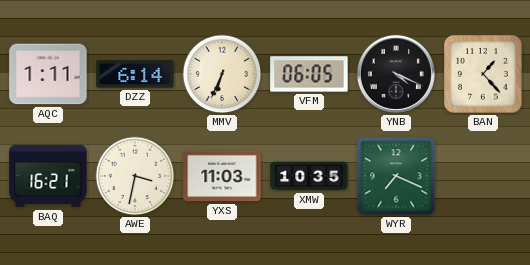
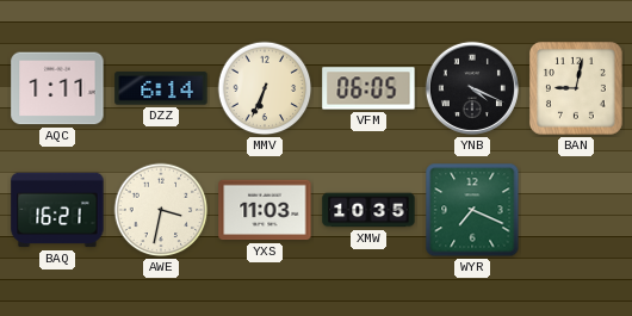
BAN: 1:23 -> 9:02
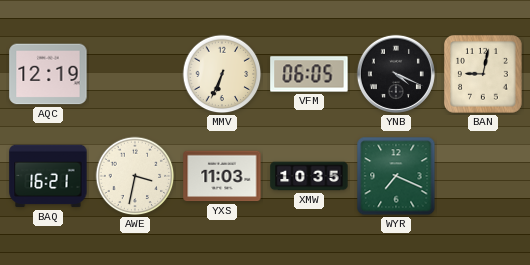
AQC: 1:11 -> 12:19
DZZ: 6:14 -> none
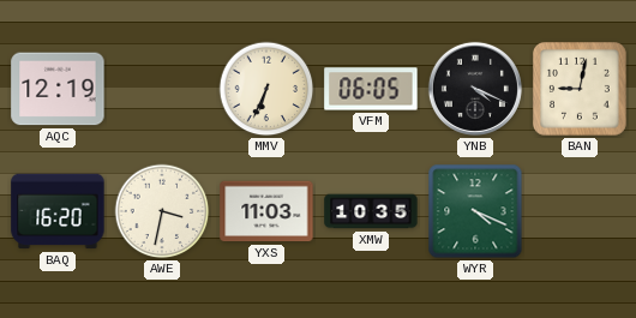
BAQ: 16:21 -> 16:20
WYR: 7:19 -> 4:19
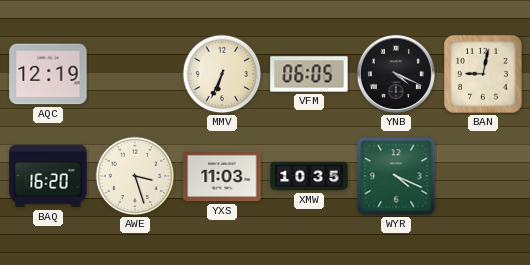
AWE: 3:32 -> 3:27
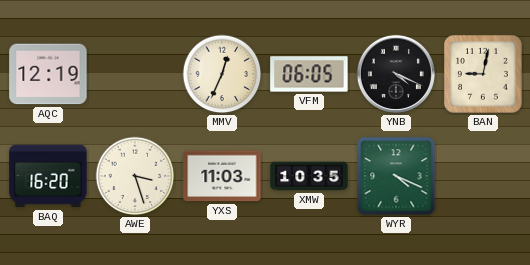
MMV: 6:34 -> 12:34
